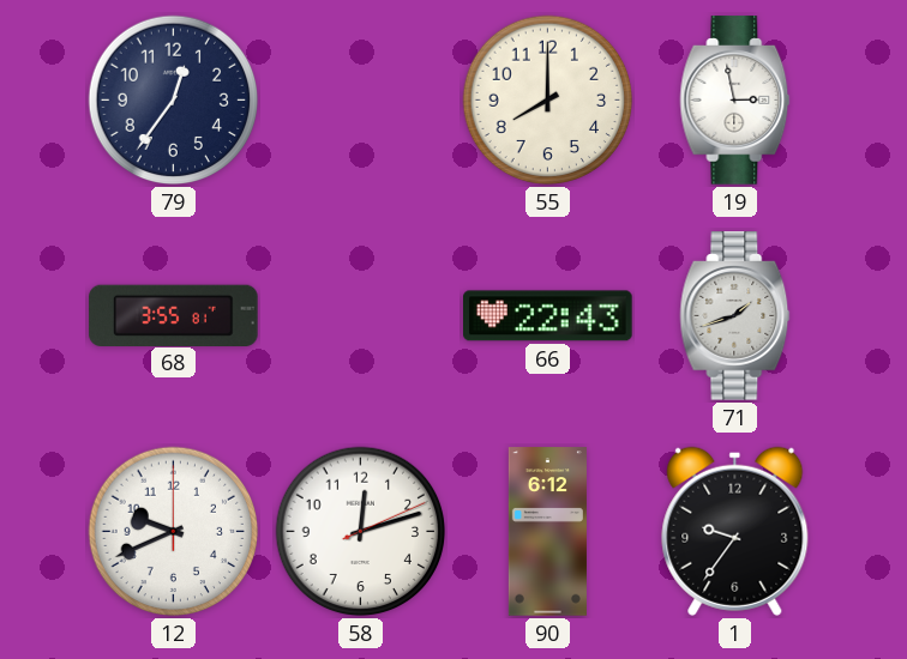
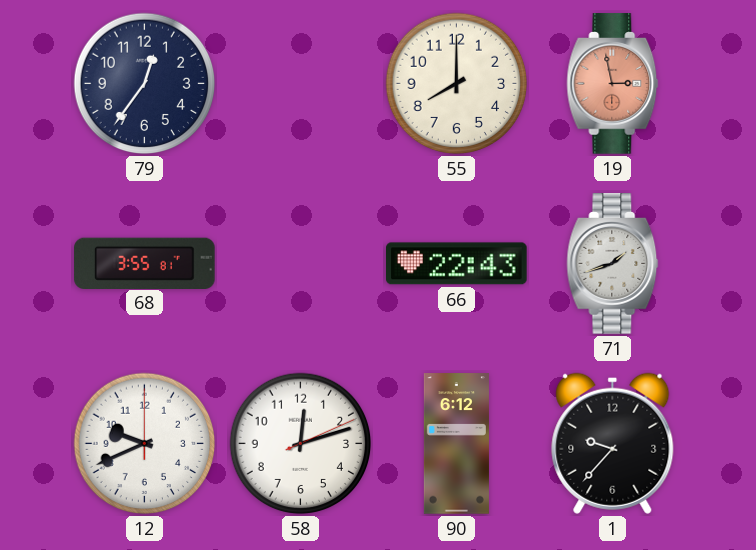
19 dial: white -> salmon
1: 9:36 -> 9:37
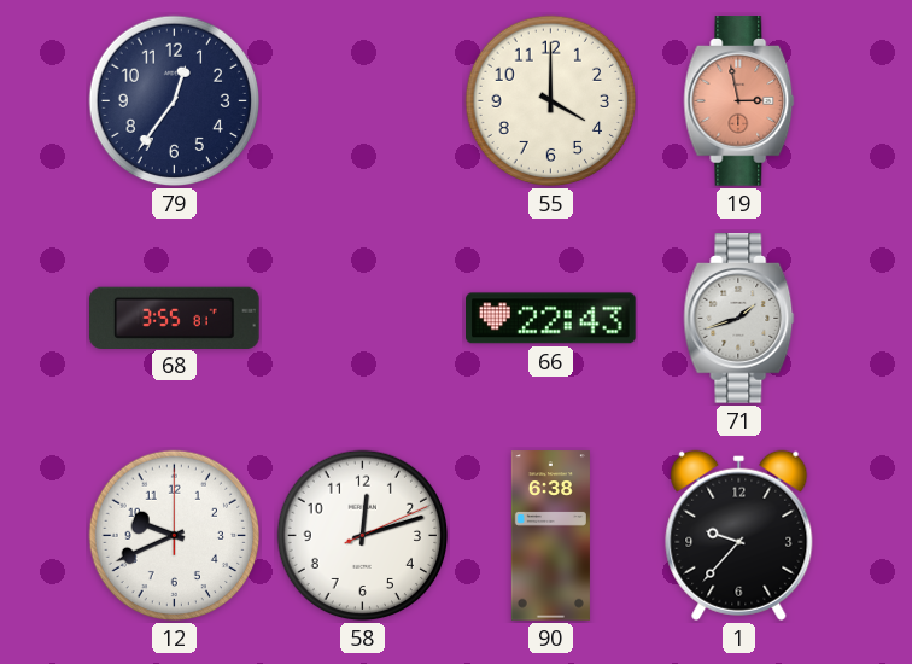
55: 8:00 -> 4:00
90: 6:12 -> 6:38
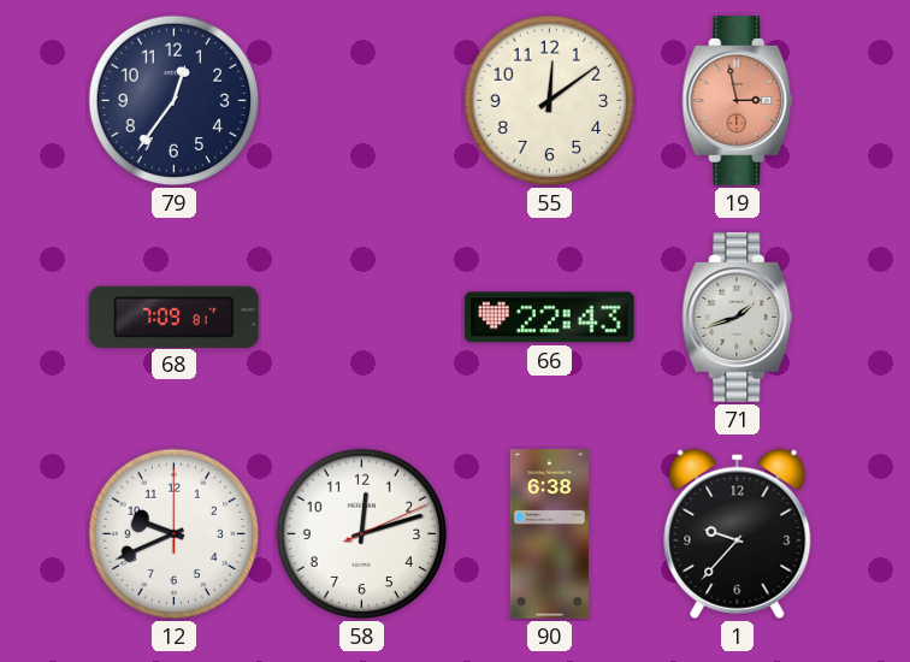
55: 4:00 -> 12:09
68: 3:55 -> 7:09
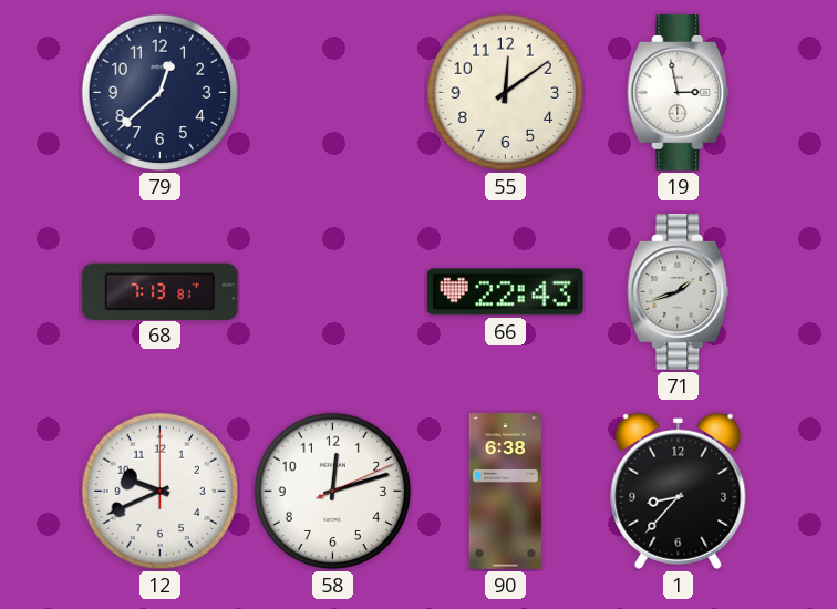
79: 12:36 -> 12:38
19 dial: salmon -> white
68: 7:09 -> 7:13
1: 9:37 -> 8:37
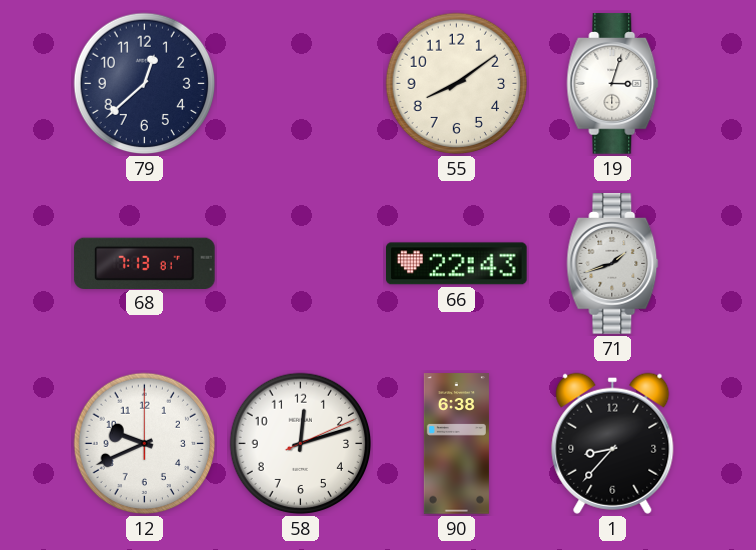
55: 12:09 -> 8:09
19: 2:58 -> 3:03
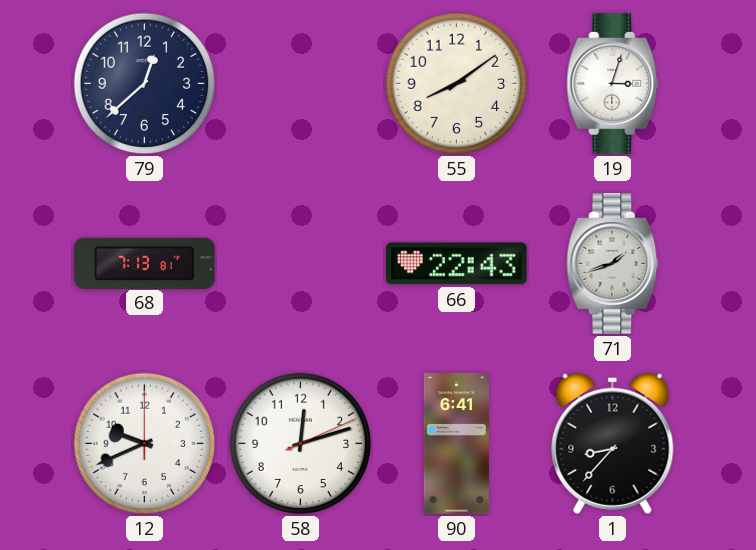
90: 6:38 -> 6:41
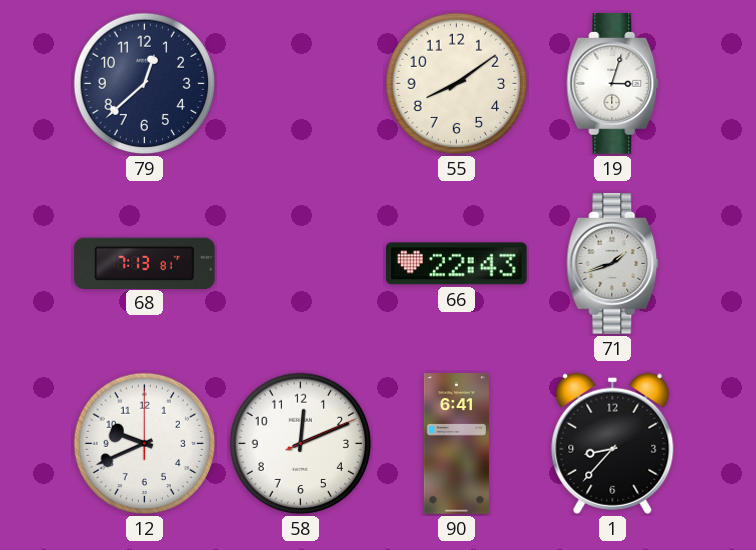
58: 12:12 -> 12:11
